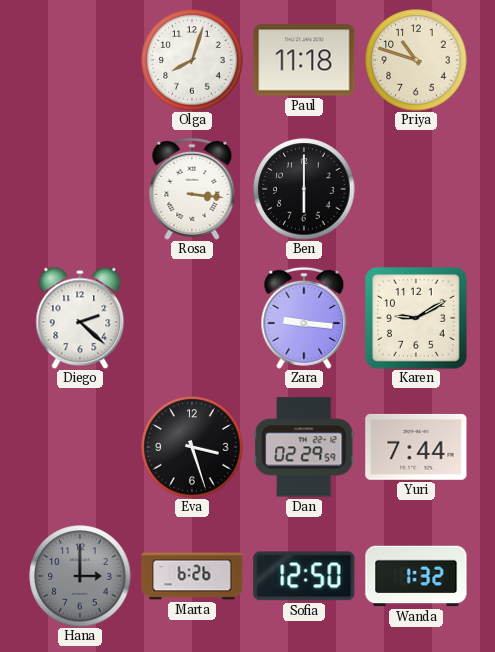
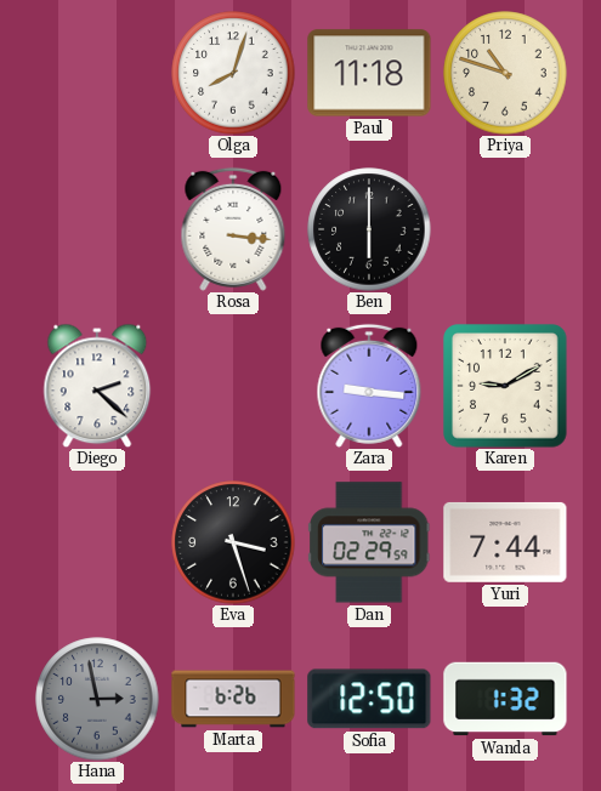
Hana: 3:00 -> 2:58
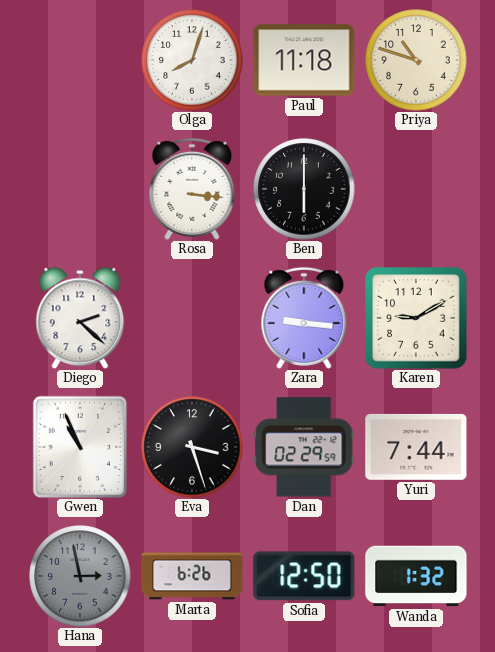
Gwen: none -> 10:56
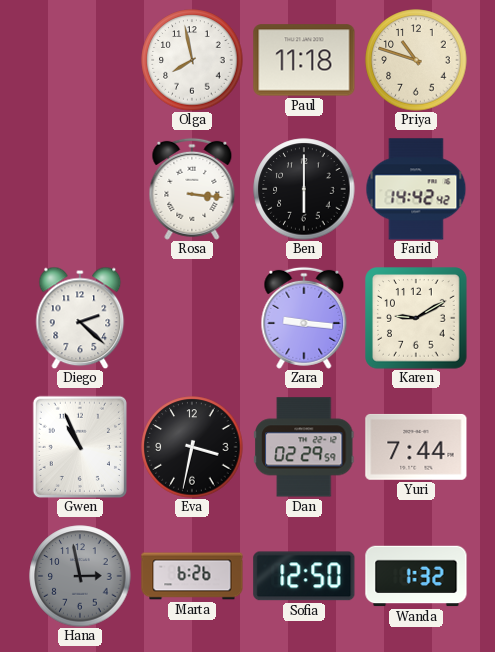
Olga: 8:03 -> 7:58
Farid: none -> 14:42
Eva: 3:27 -> 3:32
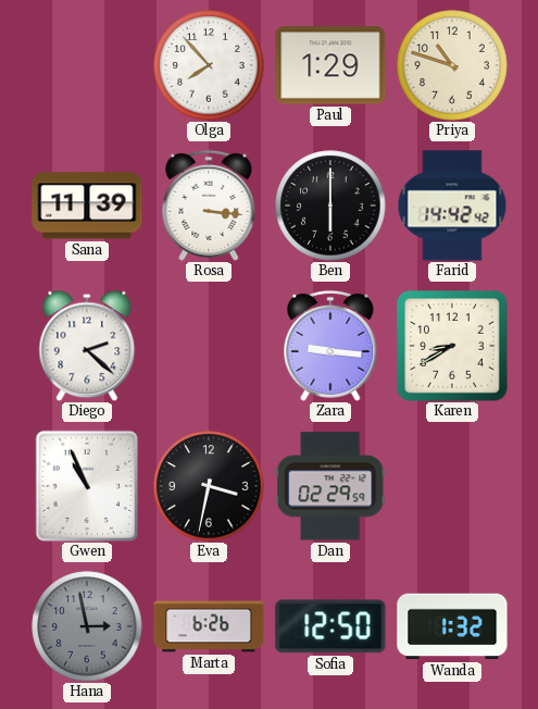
Olga: 7:58 -> 7:53
Paul: 11:18 -> 1:29
Sana: none -> 11:39
Karen: 9:10 -> 8:40
Yuri: 7:44 -> none
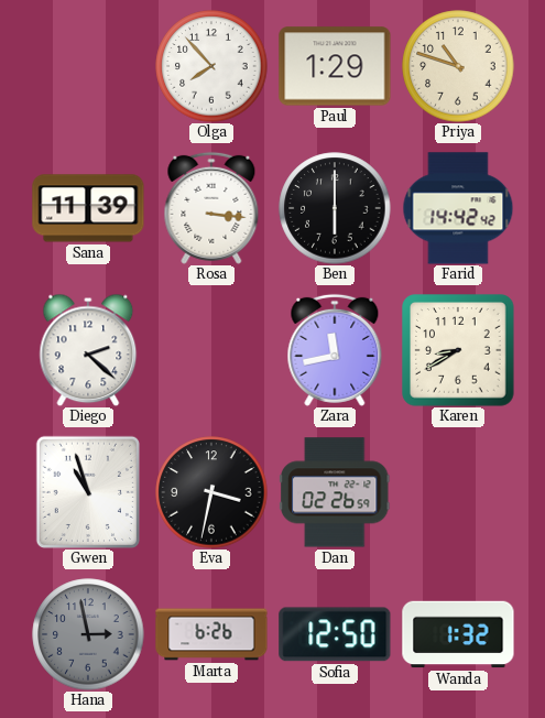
Zara: 9:16 -> 11:43
Gwen: 10:56 -> 10:57
Dan: 02:29 -> 02:26
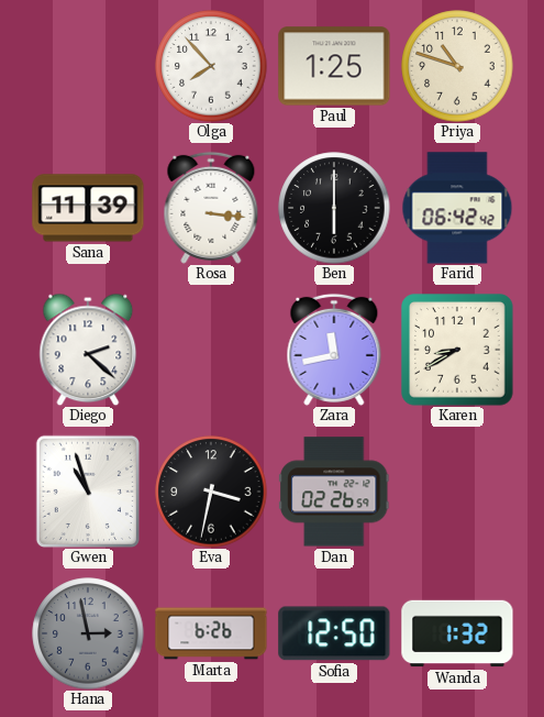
Paul: 1:29 -> 1:25
Farid: 14:42 -> 06:42
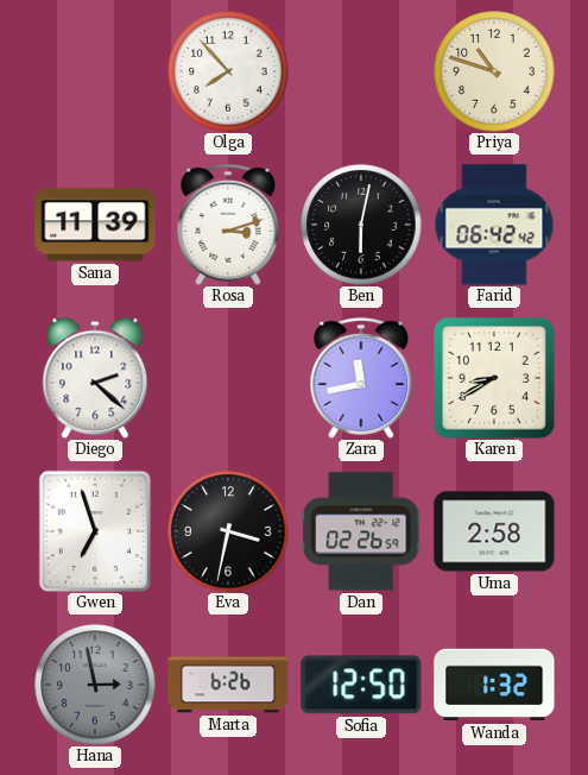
Paul: 1:25 -> none
Rosa: 3:16 -> 3:12
Ben: 6:00 -> 6:02
Gwen: 10:57 -> 6:57
Uma: none -> 2:58
